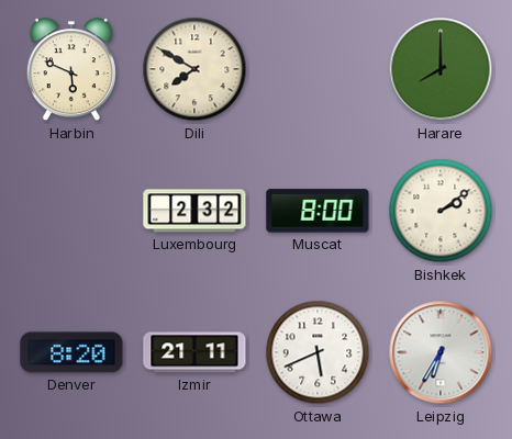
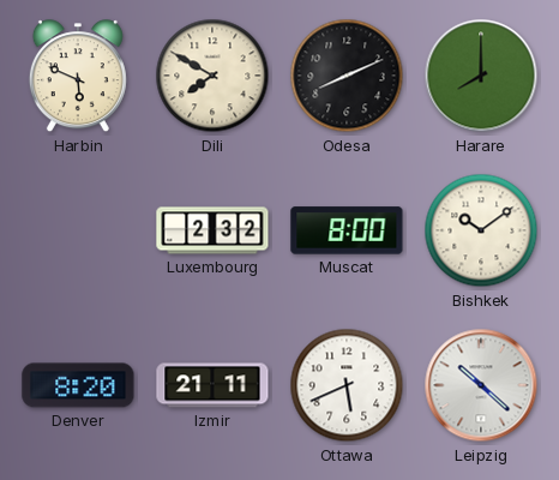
Odesa: none -> 8:11
Bishkek: 2:09 -> 10:09
Leipzig: 6:35 -> 10:22
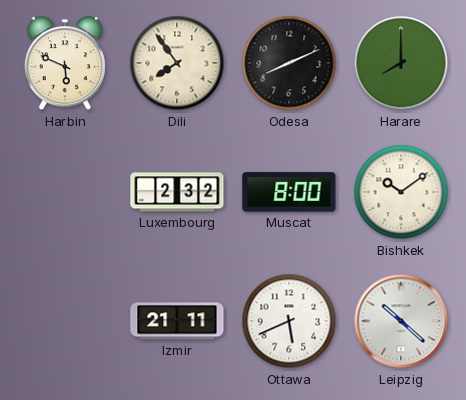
Dili: 7:50 -> 7:54
Denver: 8:20 -> none
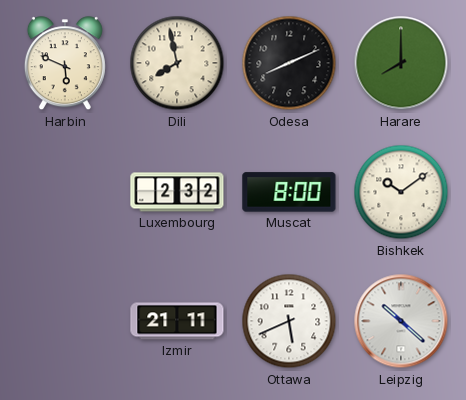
Dili: 7:54 -> 7:58
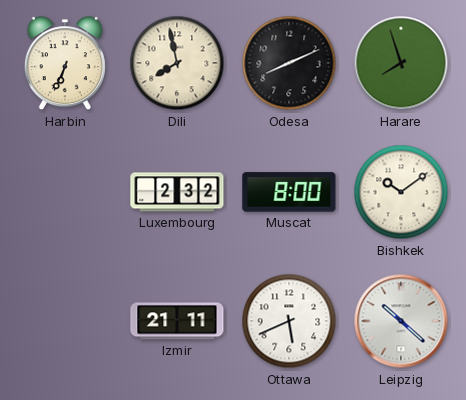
Harbin: 5:49 -> 6:34
Harare: 8:00 -> 7:57
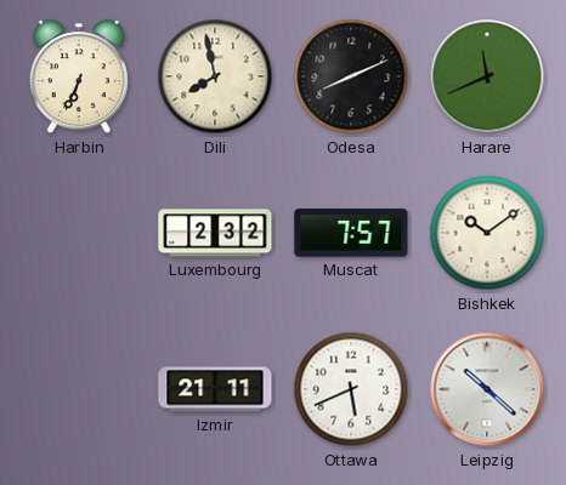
Harare: 7:57 -> 11:41
Muscat: 8:00 -> 7:57
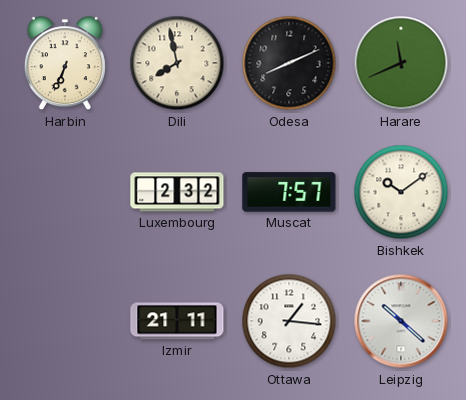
Ottawa: 5:41 -> 1:16
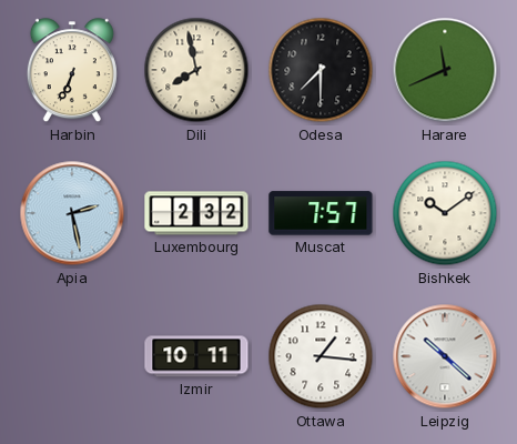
Odesa: 8:11 -> 7:30
Apia: none -> 2:28
Izmir: 21:11 -> 10:11
